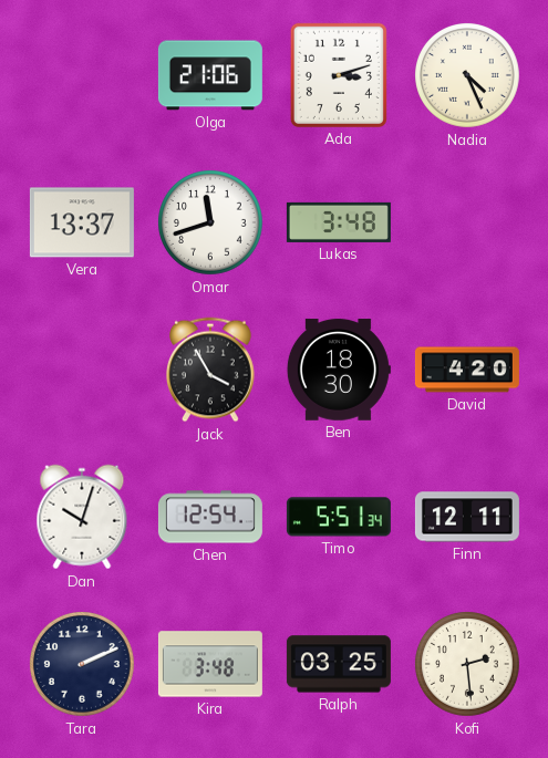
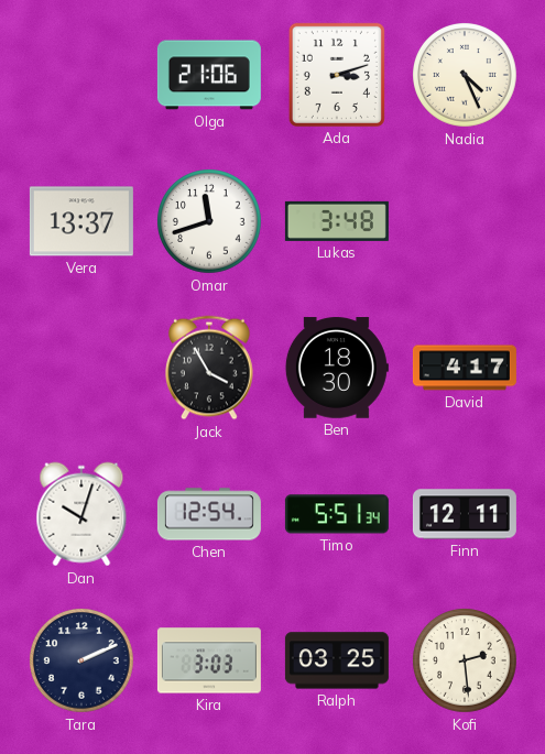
David: 4:20 -> 4:17
Kira: 3:48 -> 3:03
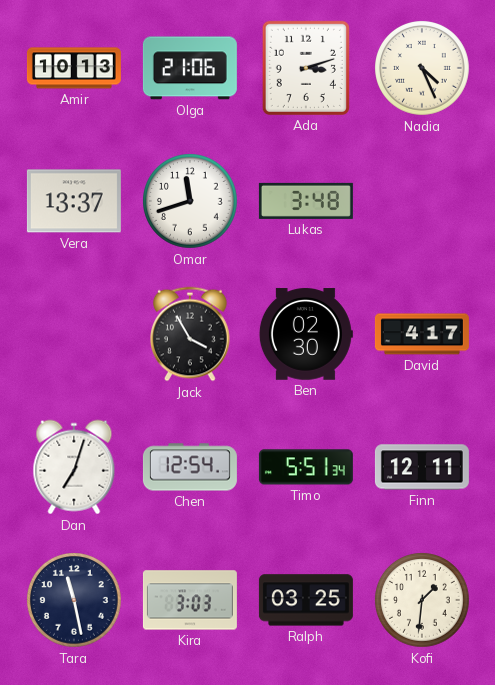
Amir: none -> 10:13
Ben: 18:30 -> 02:30
Dan: 10:03 -> 7:03
Tara: 2:11 -> 11:28
Kofi: 2:29 -> 1:31
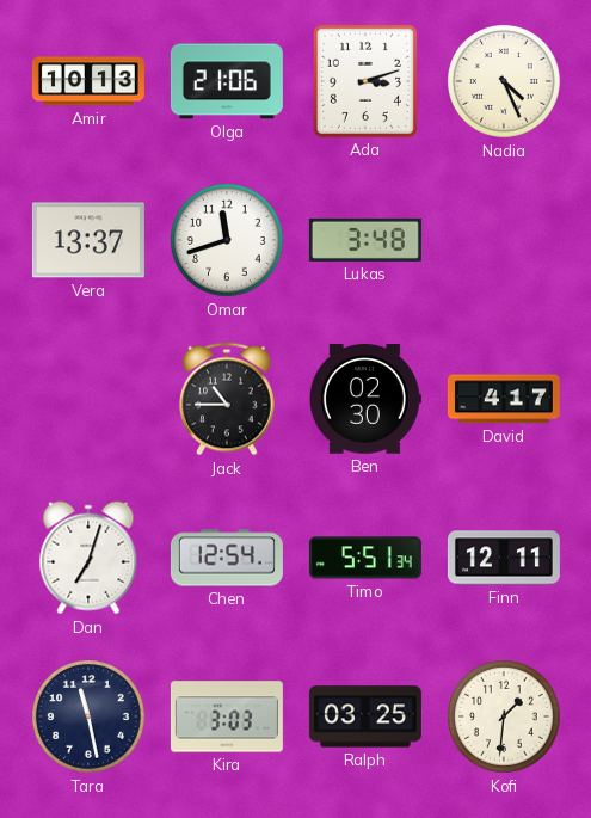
Jack: 3:55 -> 10:45
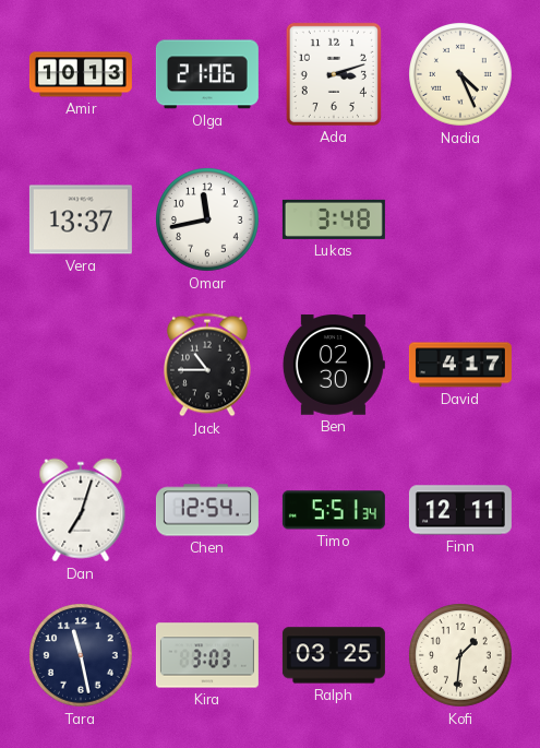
Omar: 11:42 -> 11:43
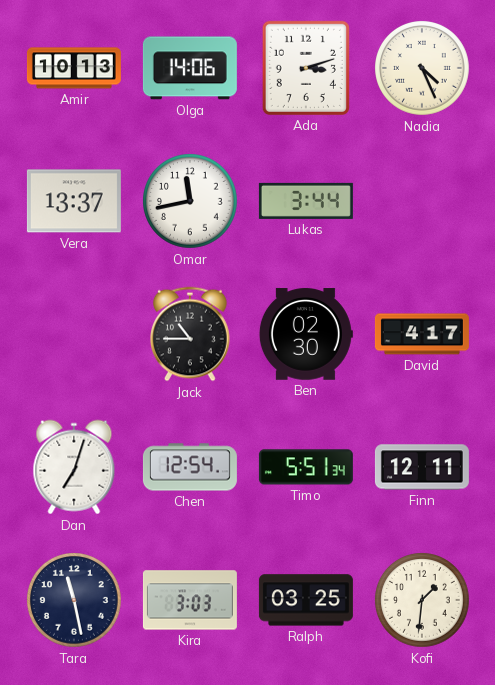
Olga: 21:06 -> 14:06
Lukas: 3:48 -> 3:44
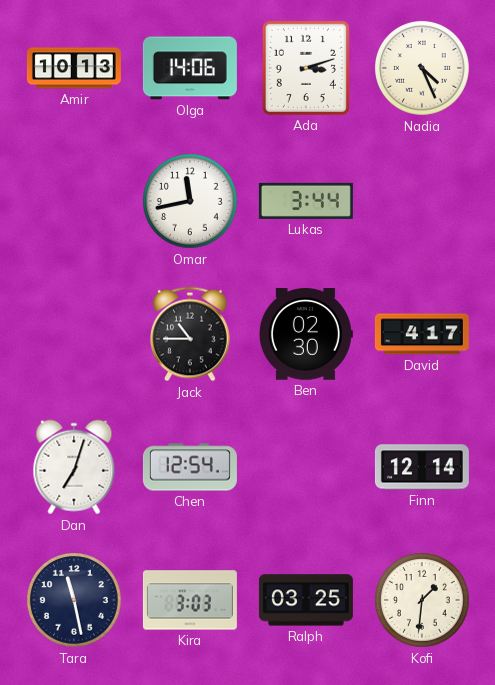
Vera: 13:37 -> none
Timo: 5:51 -> none
Finn: 12:11 -> 12:14
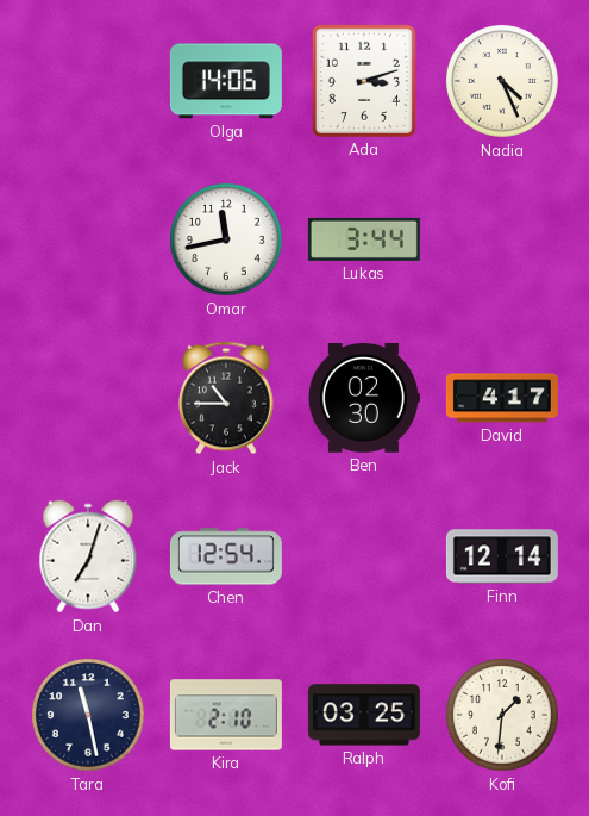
Amir: 10:13 -> none
Kira: 3:03 -> 2:10
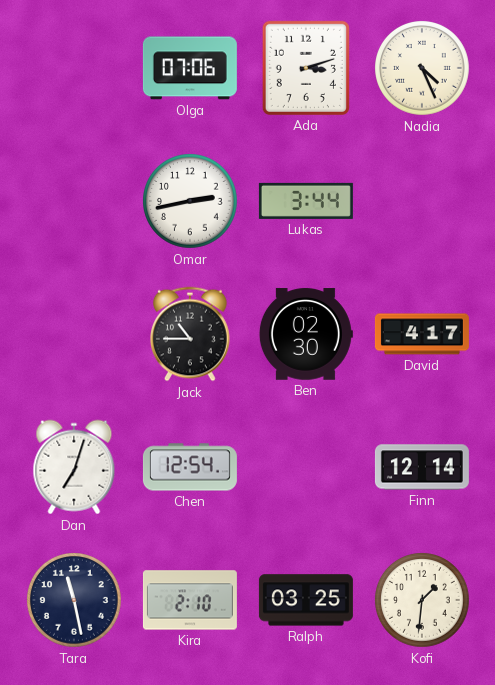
Olga: 14:06 -> 07:06
Omar: 11:43 -> 2:43
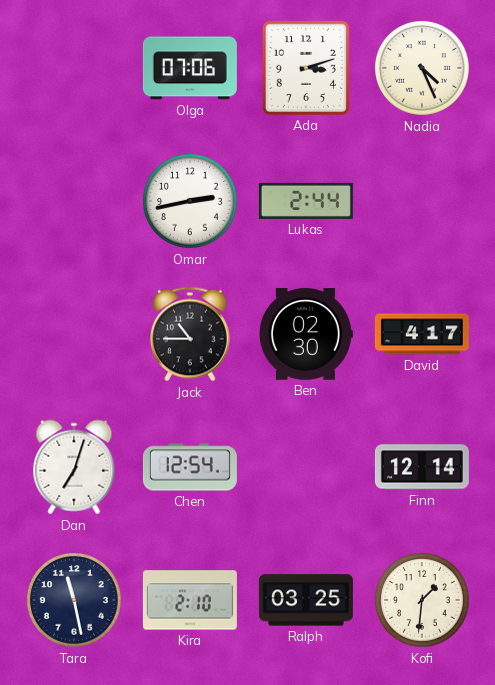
Lukas: 3:44 -> 2:44
